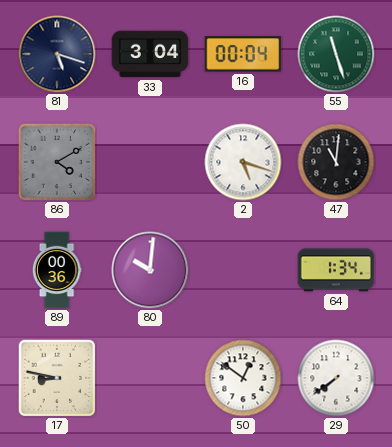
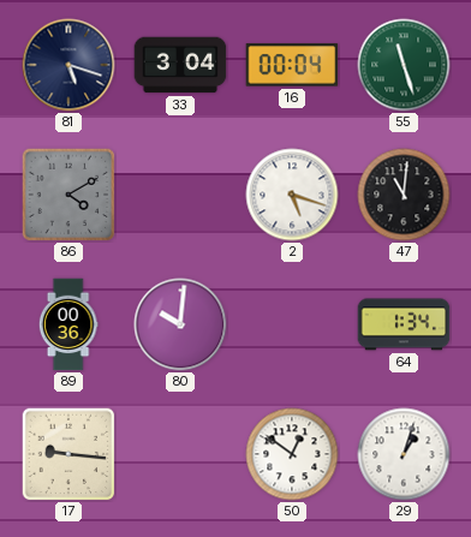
17: 8:47 -> 9:16
29: 7:39 -> 1:03
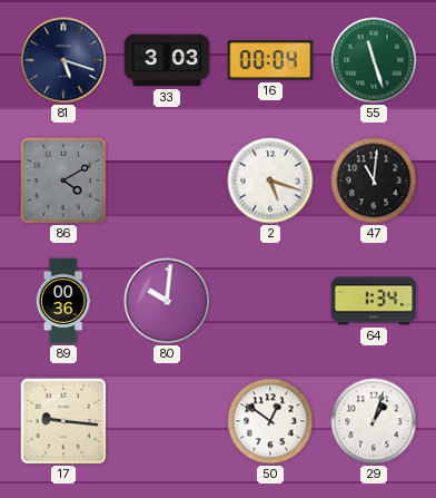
33: 3:04 -> 3:03
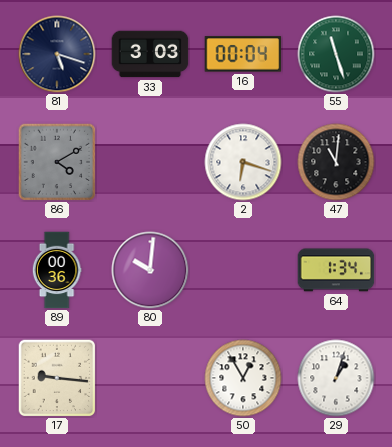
2: 5:18 -> 6:18
50: 12:51 -> 12:55
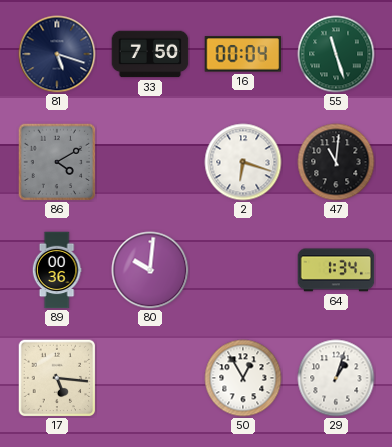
33: 3:03 -> 7:50
17: 9:16 -> 5:16
